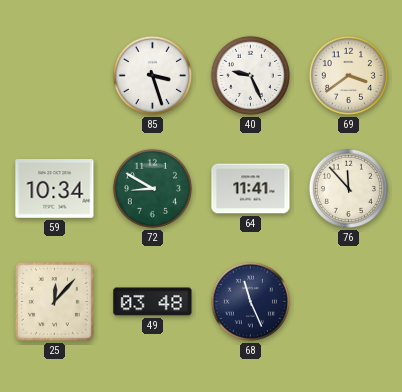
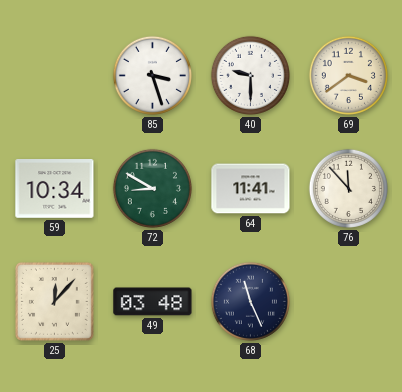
40: 9:26 -> 9:30
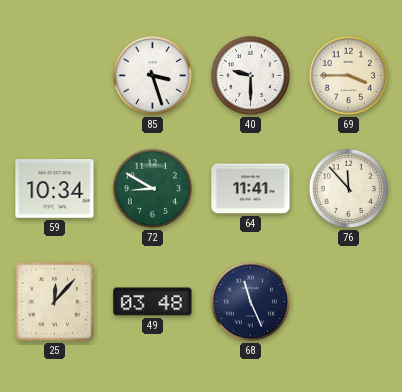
69: 3:39 -> 3:45
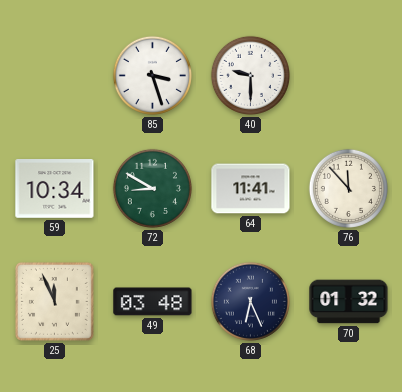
69: 3:45 -> none
25: 12:07 -> 11:56
68: 11:26 -> 6:26
70: none -> 01:32
